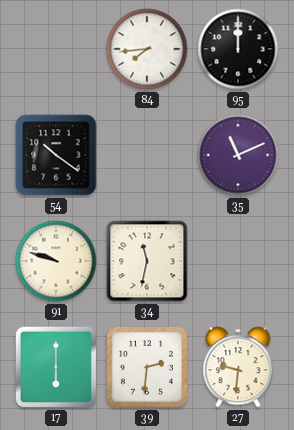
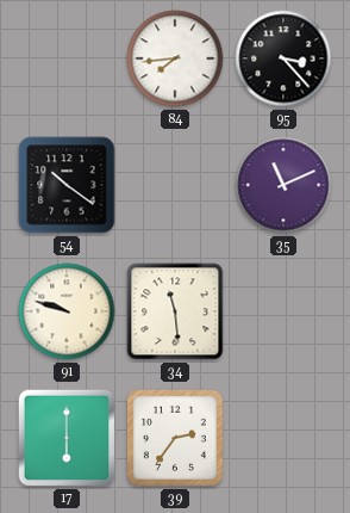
95: 12:00 -> 3:23
34: 11:32 -> 11:29
39: 2:31 -> 2:36
27: 9:31 -> none
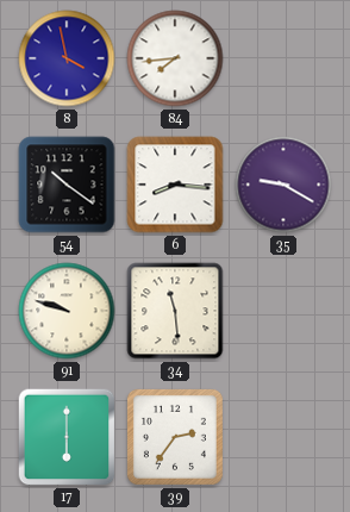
8: none -> 3:58
95: 3:23 -> none
6: none -> 8:16
35: 11:11 -> 9:20
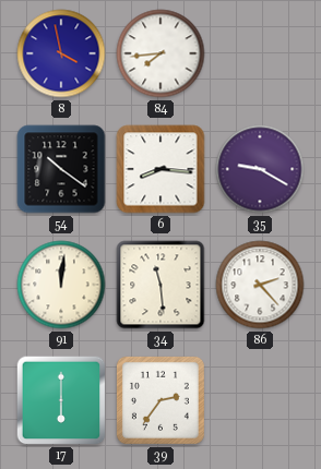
91: 9:48 -> 12:01
86: none -> 2:23
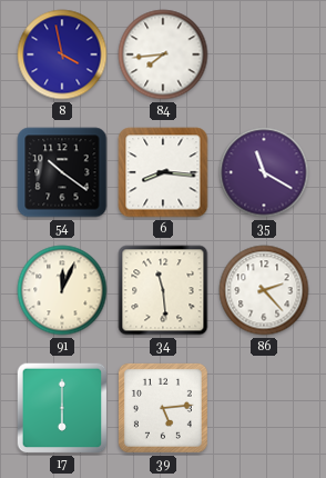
35: 9:20 -> 11:20
91: 12:01 -> 12:04
39: 2:36 -> 5:14
